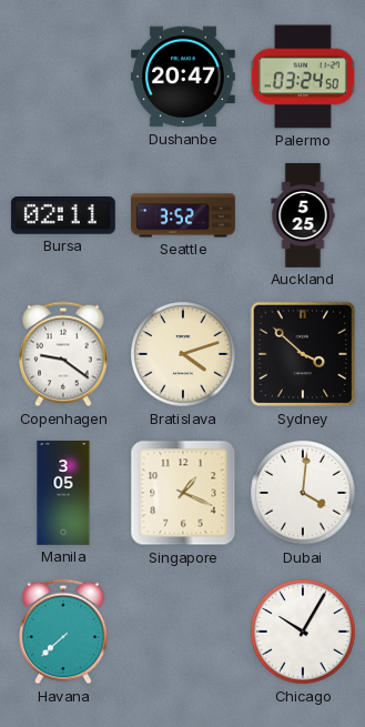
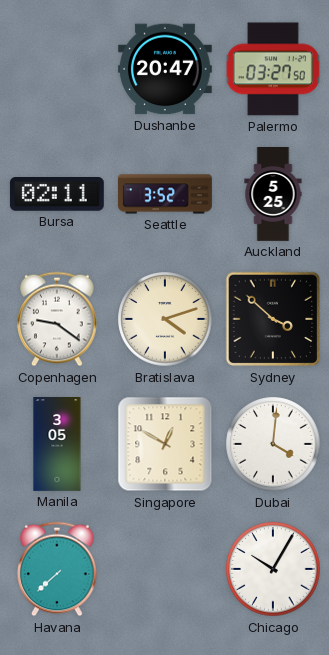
Palermo: 03:24 -> 03:27
Singapore: 1:19 -> 12:50
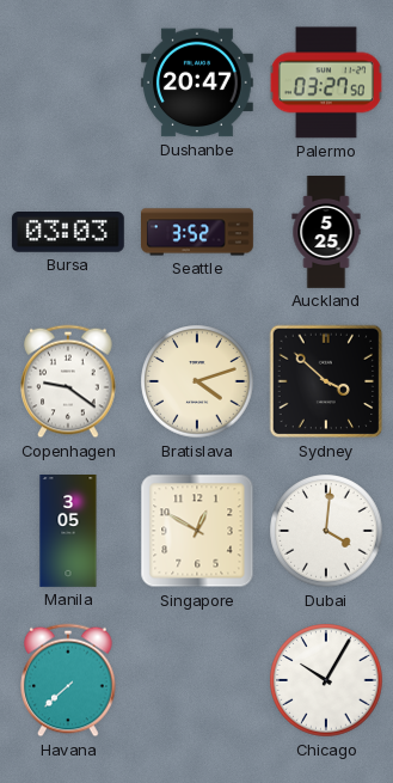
Bursa: 02:11 -> 03:03
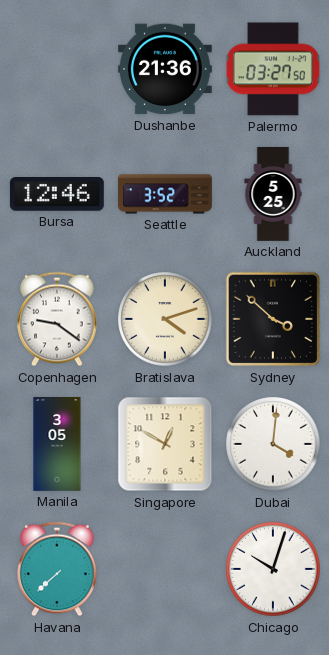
Dushanbe: 20:47 -> 21:36
Bursa: 03:03 -> 12:46
Chicago: 10:05 -> 10:03
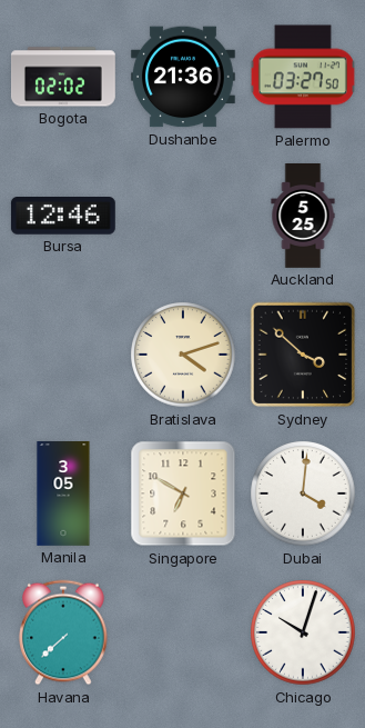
Bogota: none -> 02:02
Seattle: 3:52 -> none
Copenhagen: 9:21 -> none
Singapore: 12:50 -> 6:50
